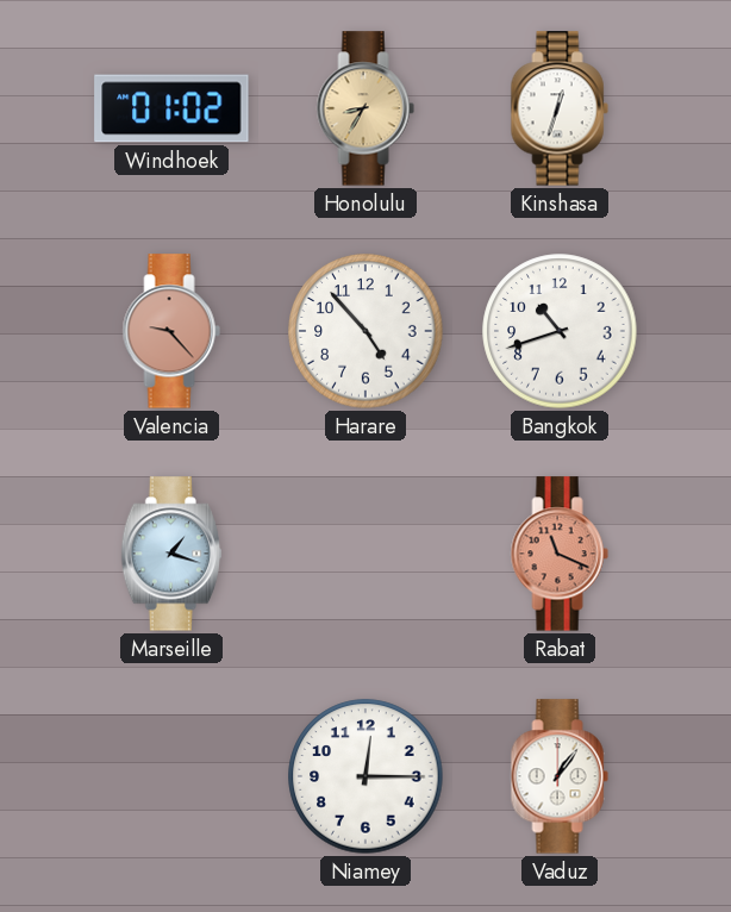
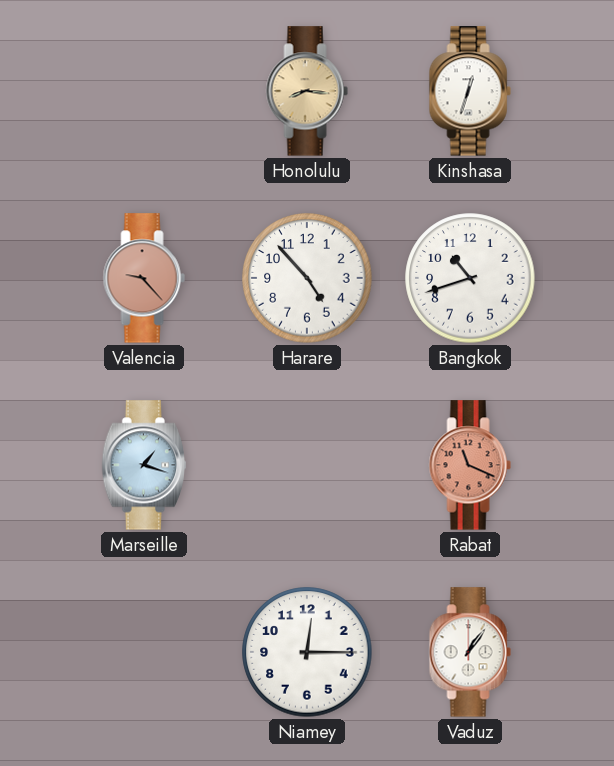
Windhoek: 01:02 -> none
Honolulu: 8:35 -> 8:16
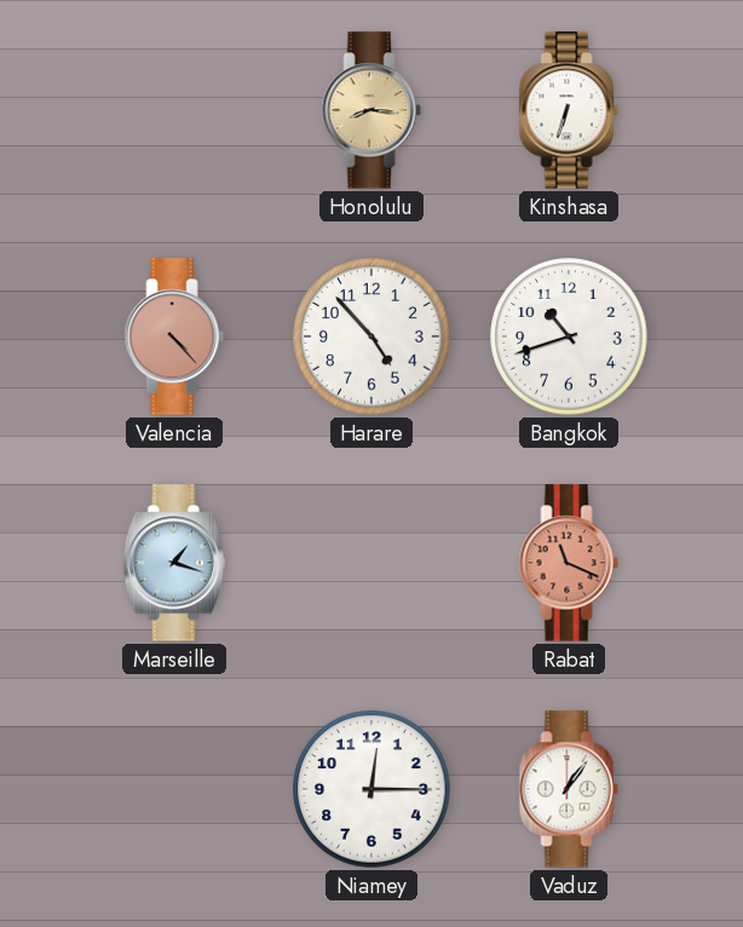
Kinshasa: 12:33 -> 6:33
Valencia: 9:23 -> 4:23
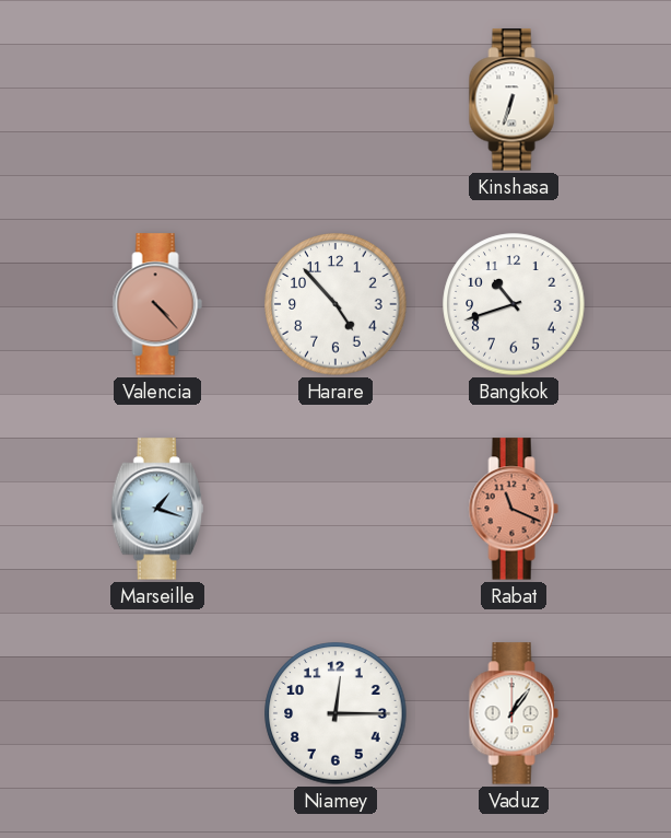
Honolulu: 8:16 -> none
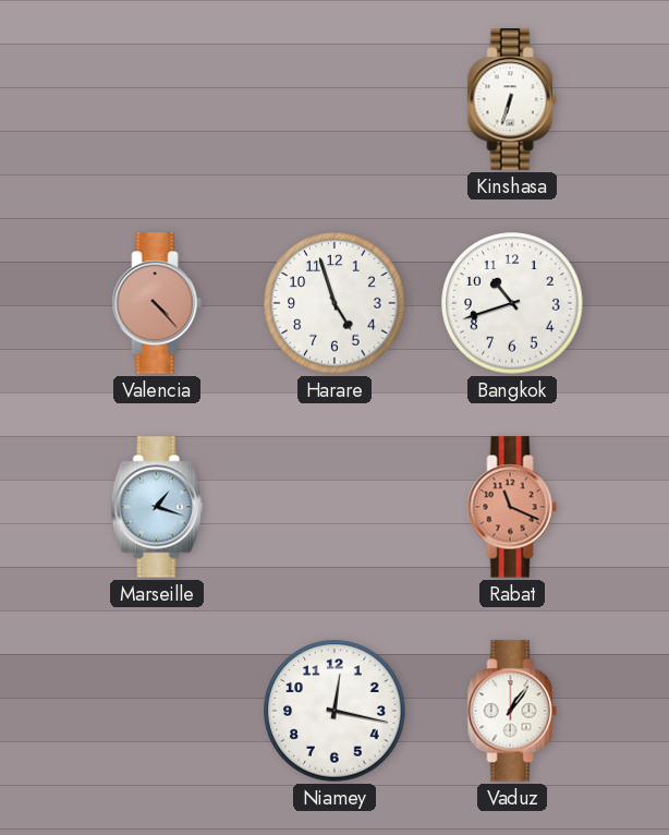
Harare: 4:53 -> 4:57
Niamey: 12:15 -> 12:17
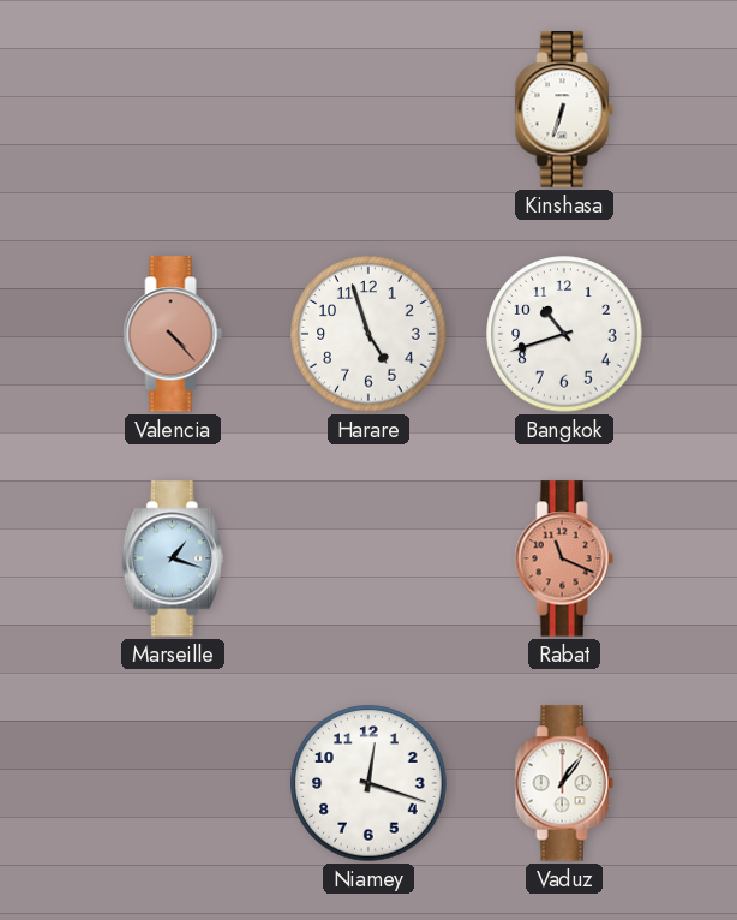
Niamey: 12:17 -> 12:18
